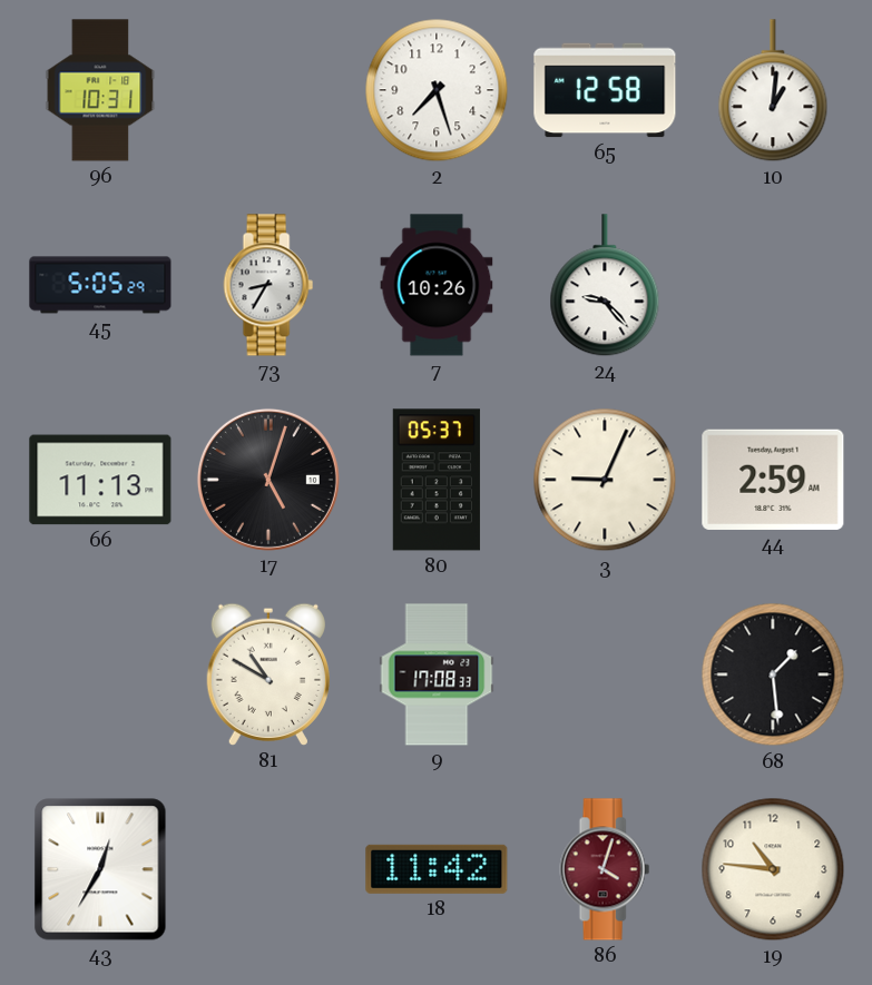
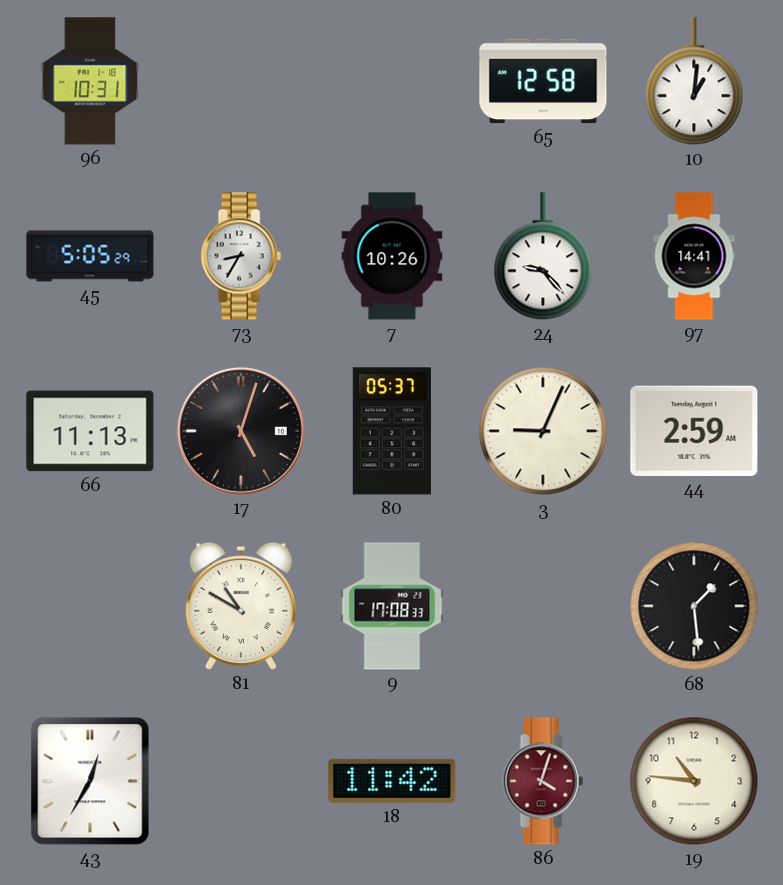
2: 7:27 -> none
97: none -> 14:41
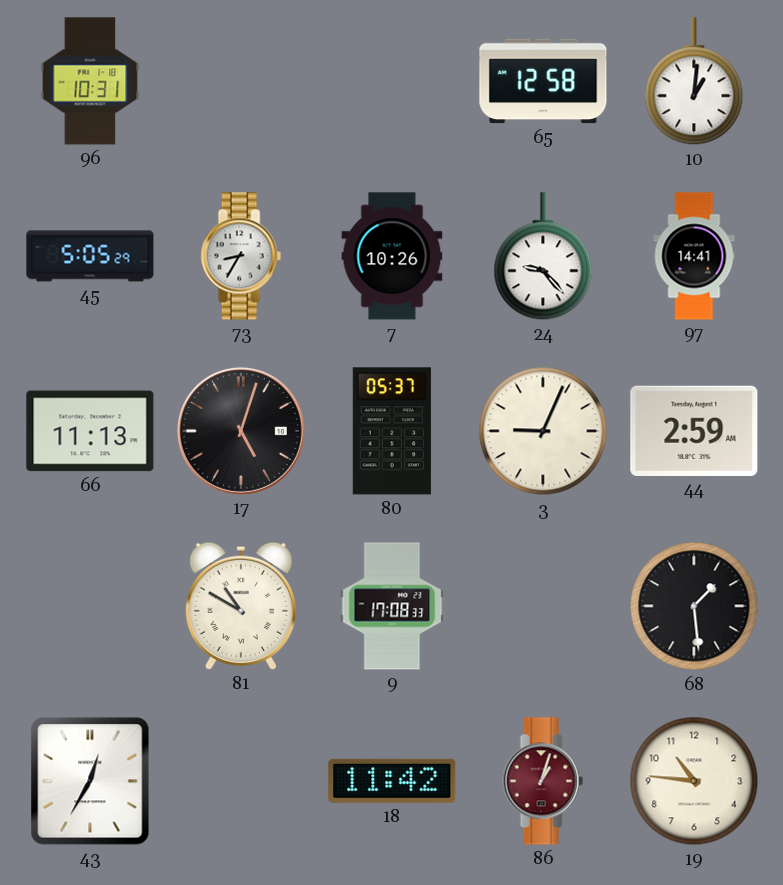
86: 4:03 -> 1:03
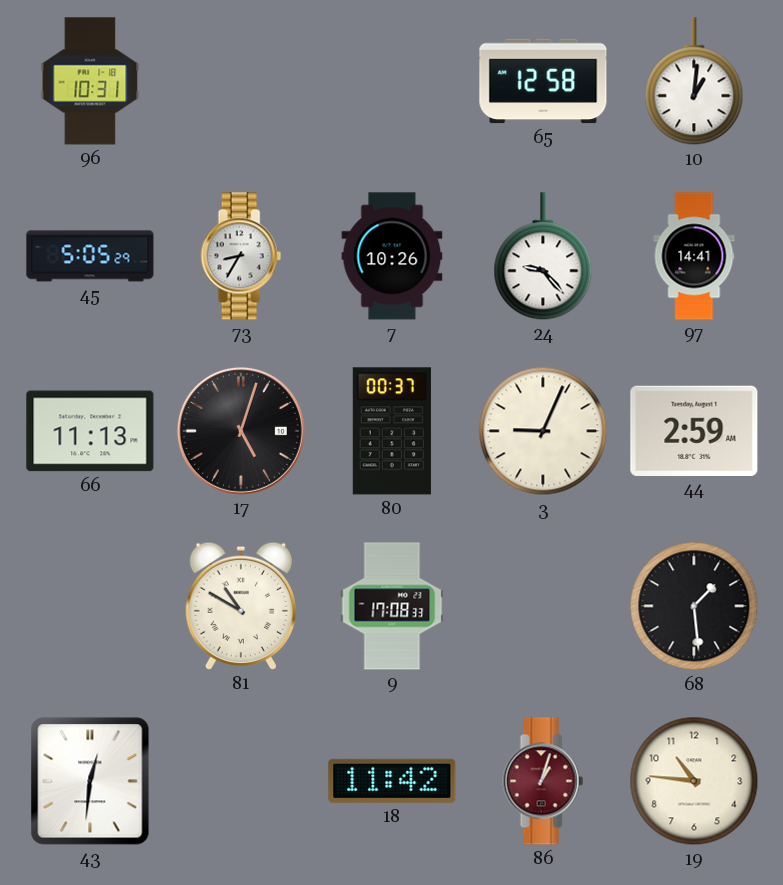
80: 05:37 -> 00:37
43: 12:35 -> 12:31
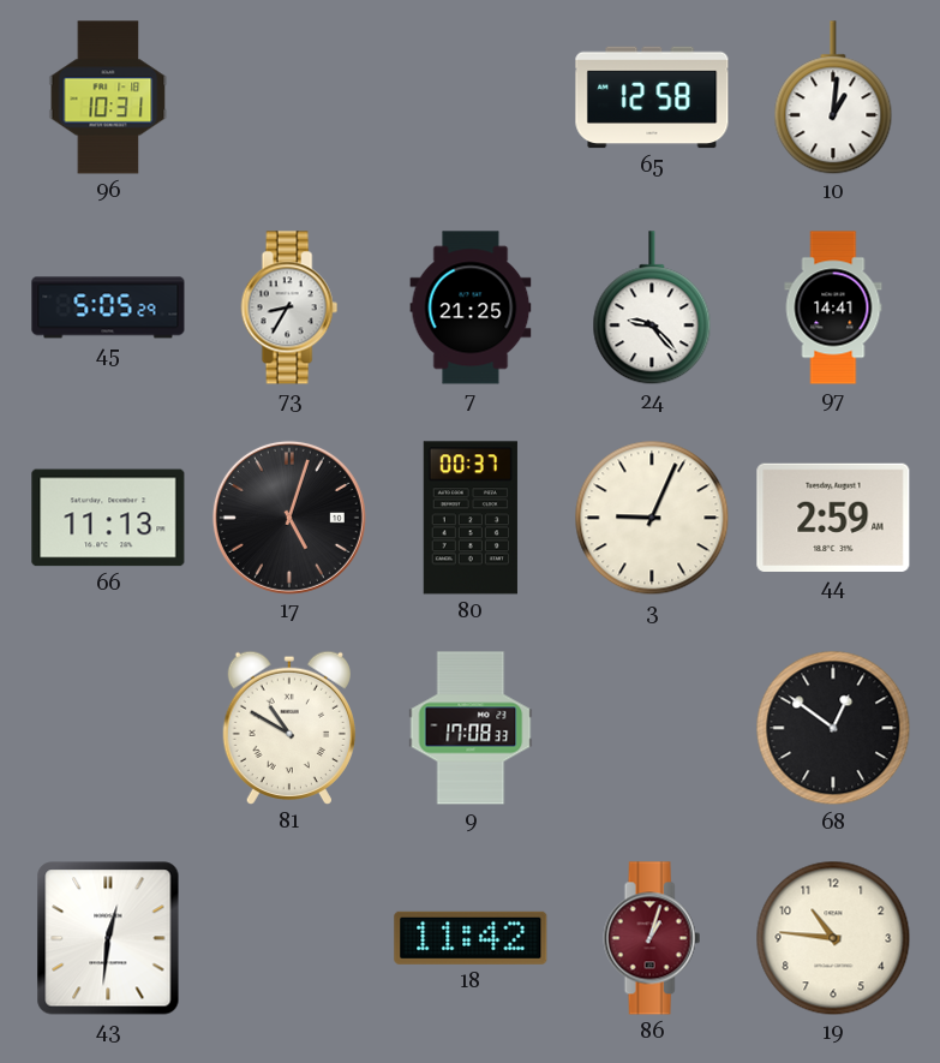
7: 10:26 -> 21:25
68: 1:29 -> 12:51
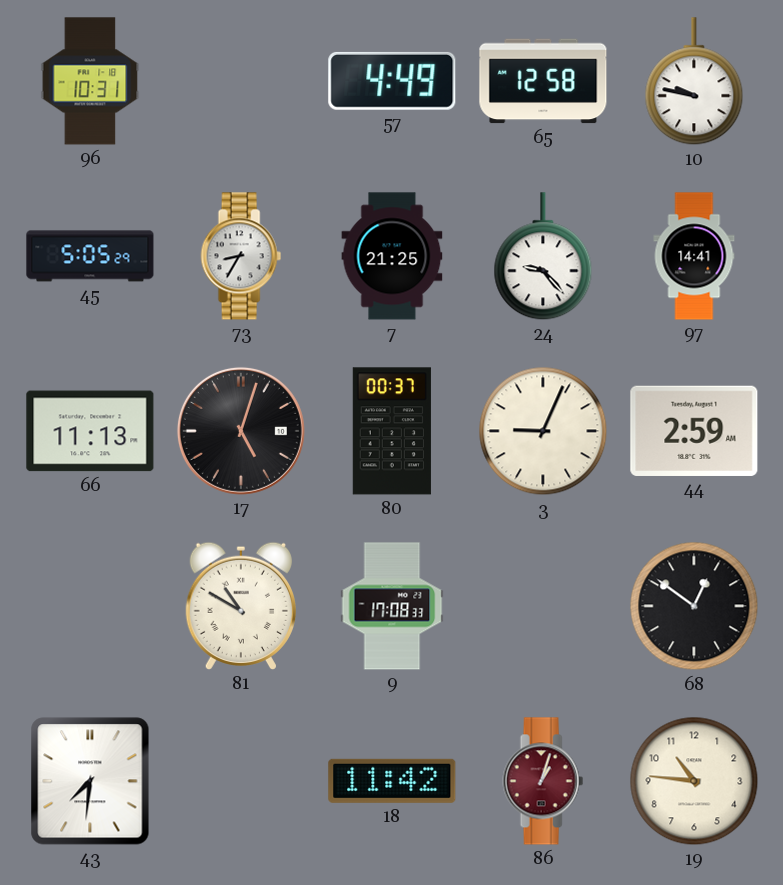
57: none -> 4:49
10: 1:01 -> 9:47
43: 12:31 -> 7:31
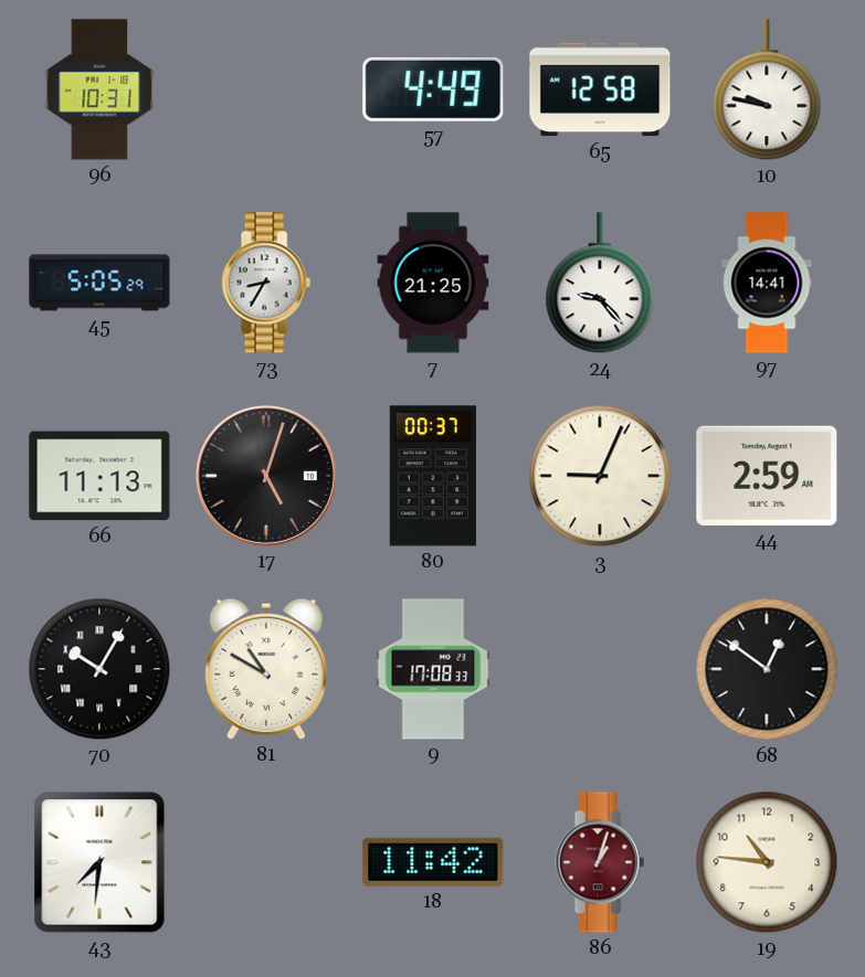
70: none -> 10:05
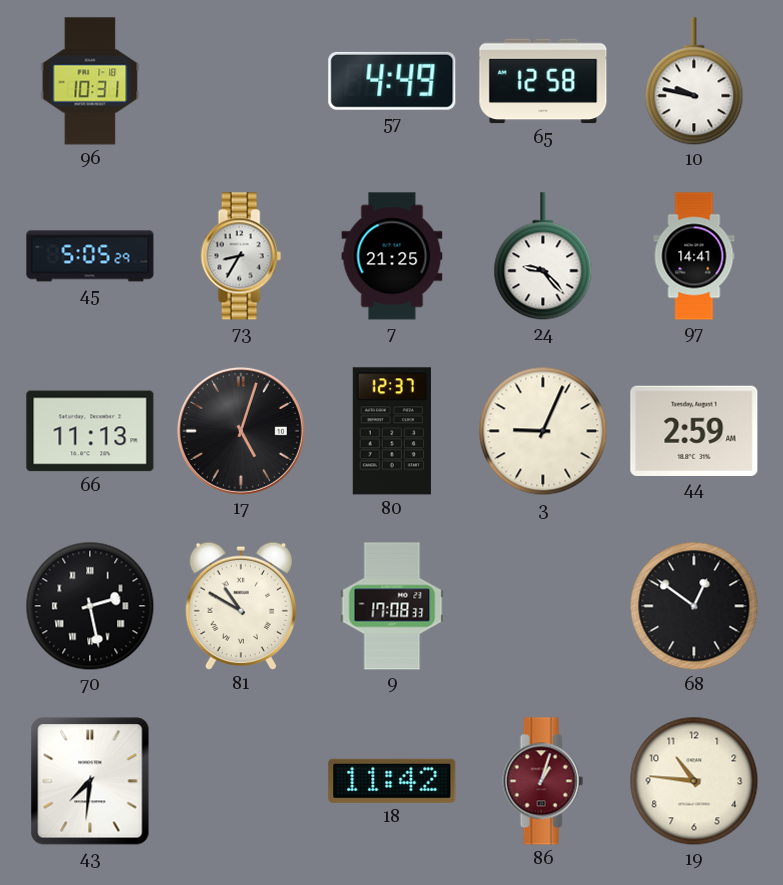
80: 00:37 -> 12:37
70: 10:05 -> 2:28
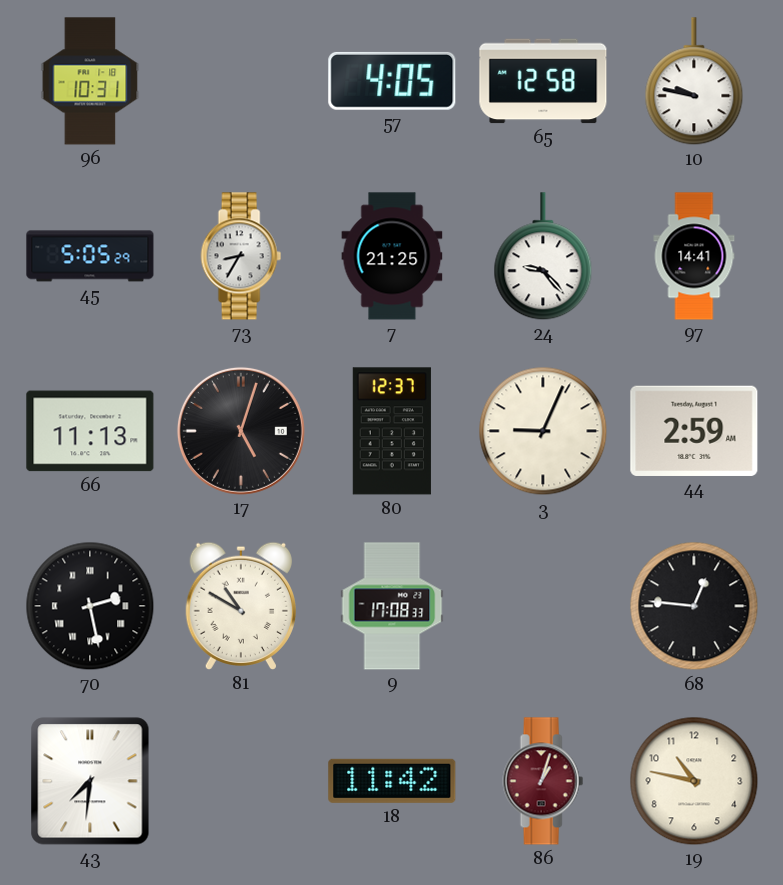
57: 4:49 -> 4:05
68: 12:51 -> 12:46
19: 10:46 -> 10:47
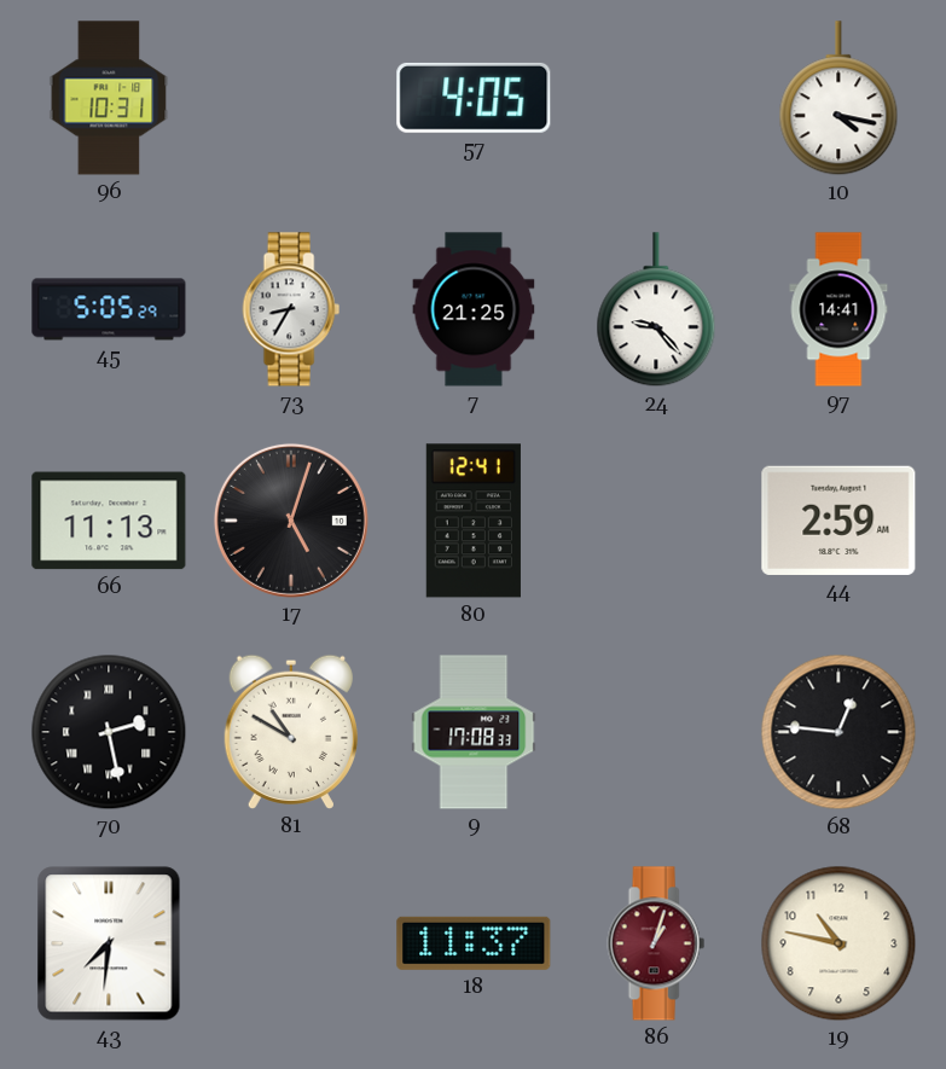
65: 12:58 -> none
10: 9:47 -> 4:17
80: 12:37 -> 12:41
3: 9:04 -> none
18: 11:42 -> 11:37
